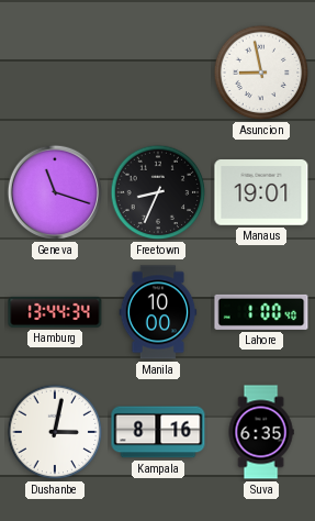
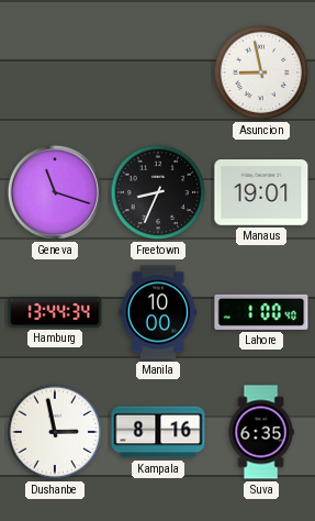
Dushanbe: 3:02 -> 2:58
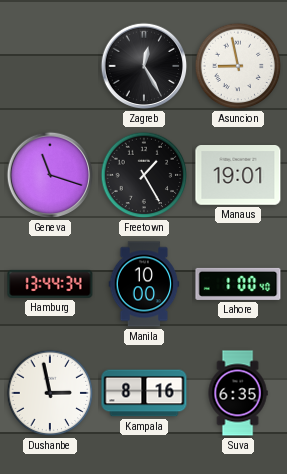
Zagreb: none -> 12:25
Freetown: 8:34 -> 1:25
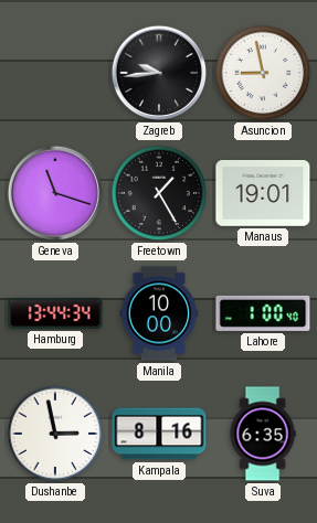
Zagreb: 12:25 -> 9:44
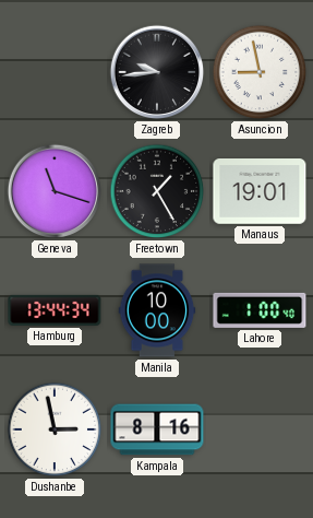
Suva: 6:35 -> none
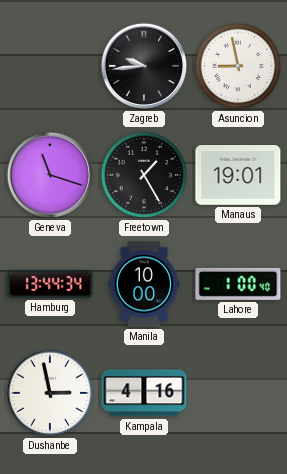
Kampala: 8:16 -> 4:16
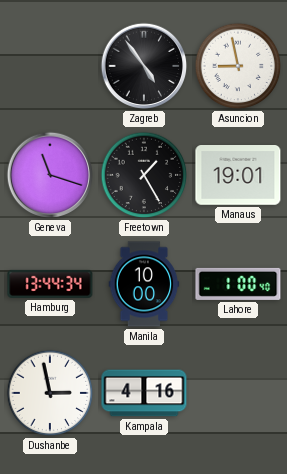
Zagreb: 9:44 -> 4:54
